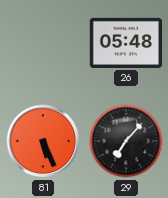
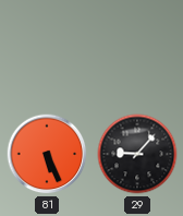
26: 05:48 -> none
29: 7:07 -> 9:07
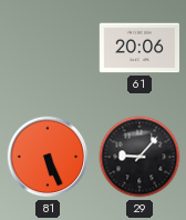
61: none -> 20:06
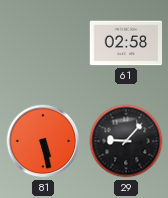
61: 20:06 -> 02:58
81: 5:26 -> 5:28
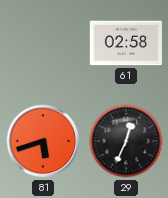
81: 5:28 -> 5:42
29: 9:07 -> 12:34
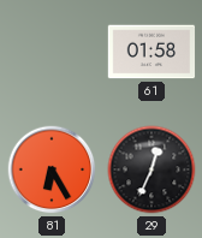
61: 02:58 -> 01:58
81: 5:42 -> 6:25
